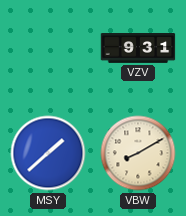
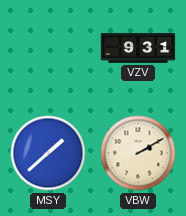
VBW: 8:10 -> 2:10
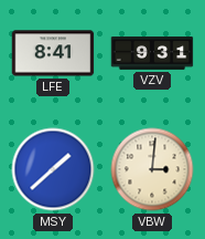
LFE: none -> 8:41
VBW: 2:10 -> 3:01
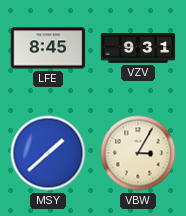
LFE: 8:41 -> 8:45
VBW: 3:01 -> 3:05
